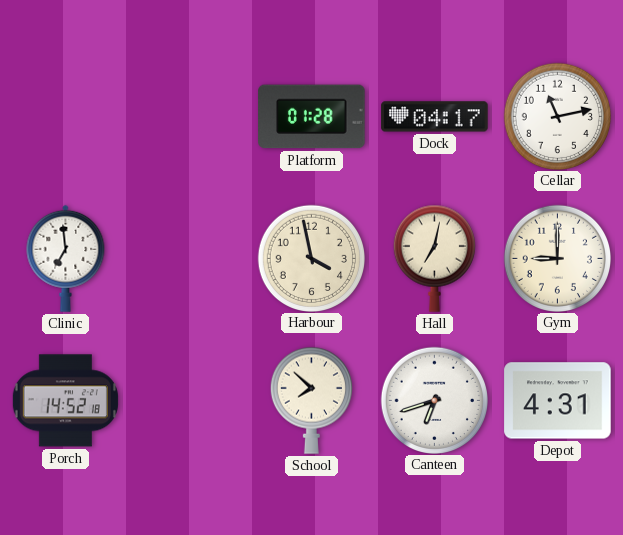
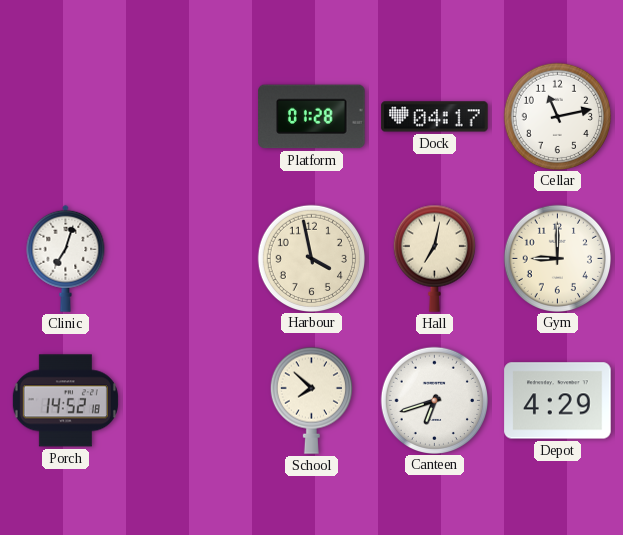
Clinic: 6:59 -> 7:03
Depot: 4:31 -> 4:29
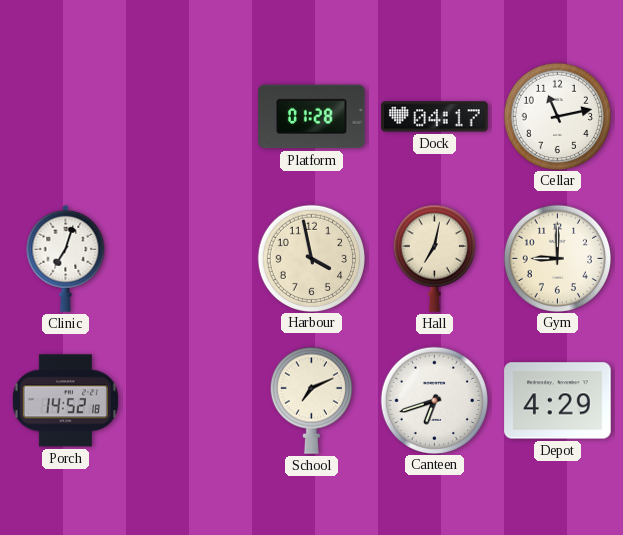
School: 7:52 -> 7:11
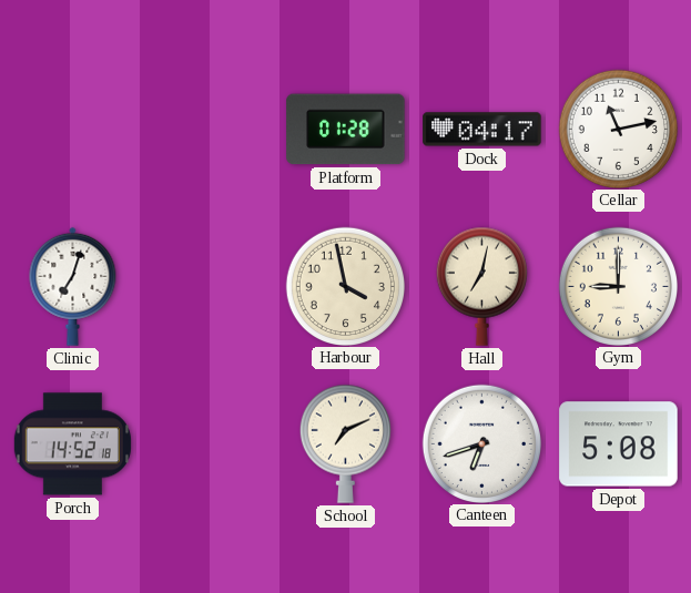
Depot: 4:29 -> 5:08
